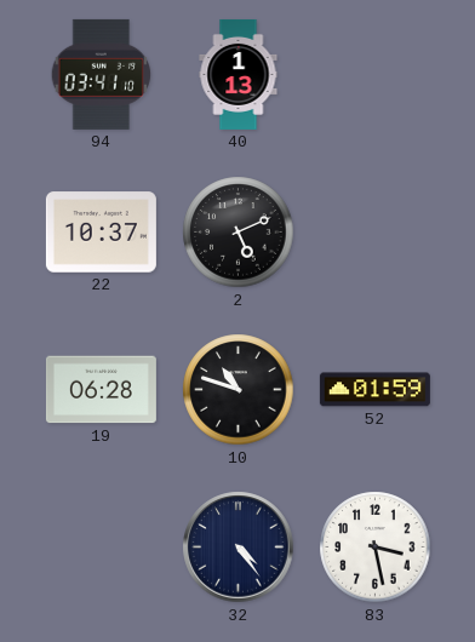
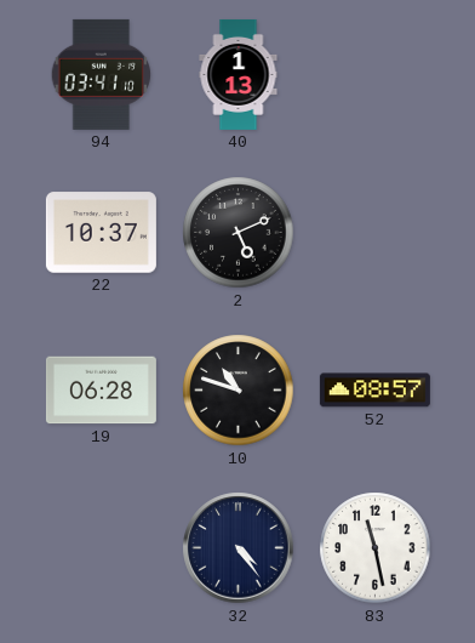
52: 01:59 -> 08:57
83: 3:28 -> 11:28
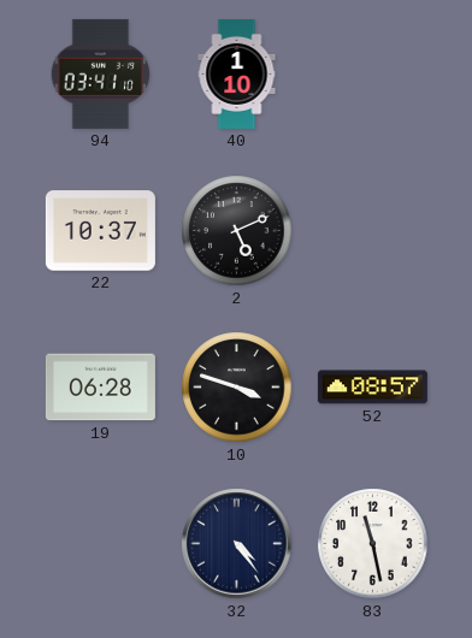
40: 1:13 -> 1:10
10: 10:48 -> 3:48
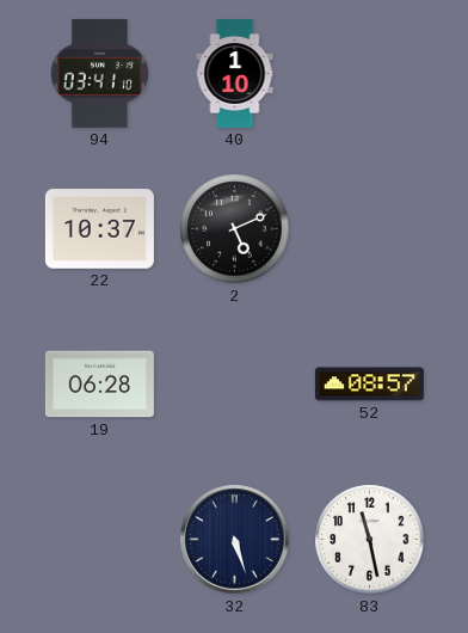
10: 3:48 -> none
32: 4:24 -> 5:27
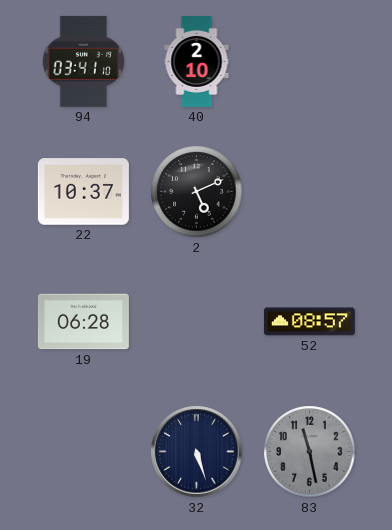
40: 1:10 -> 2:10
83 dial: white -> grey
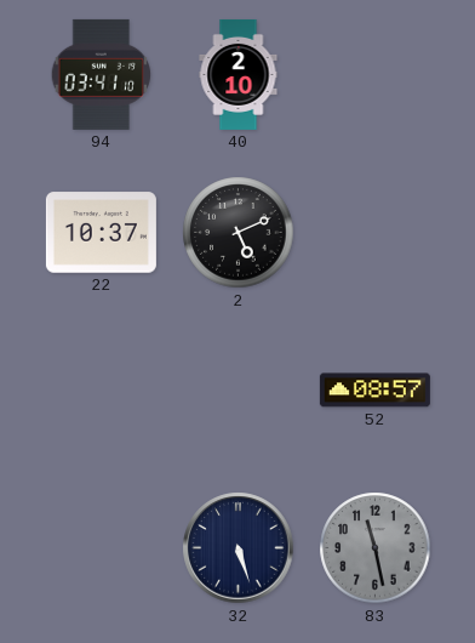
19: 06:28 -> none
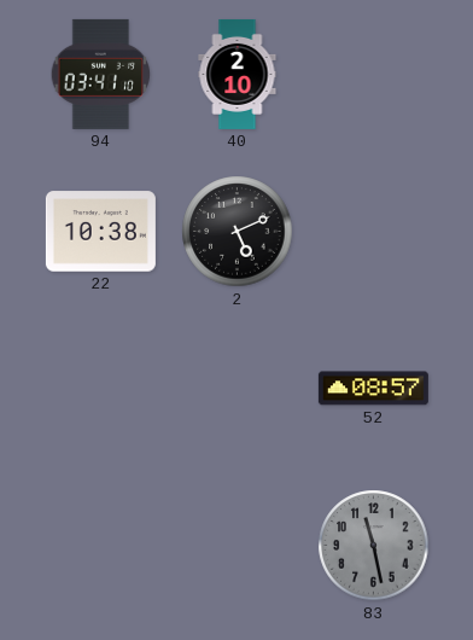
22: 10:37 -> 10:38
32: 5:27 -> none
